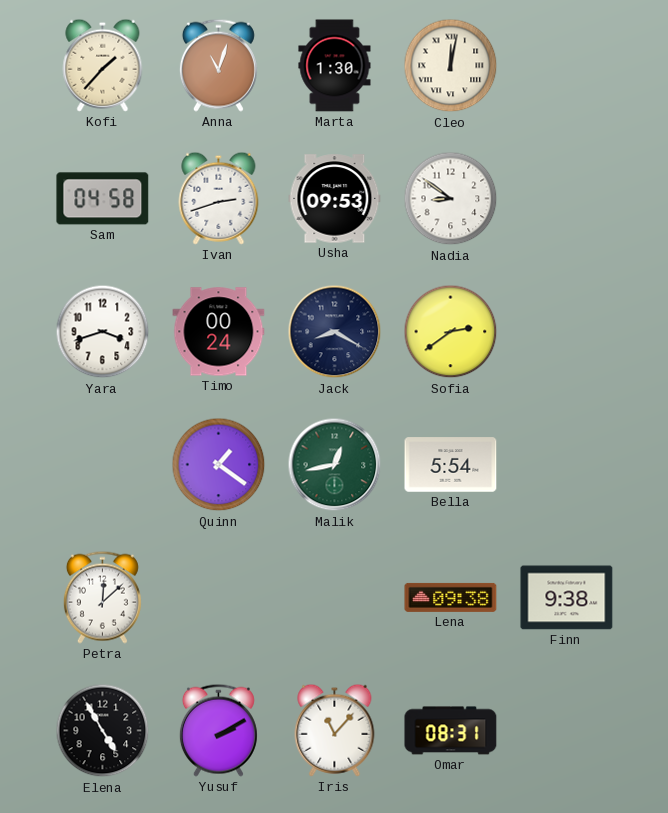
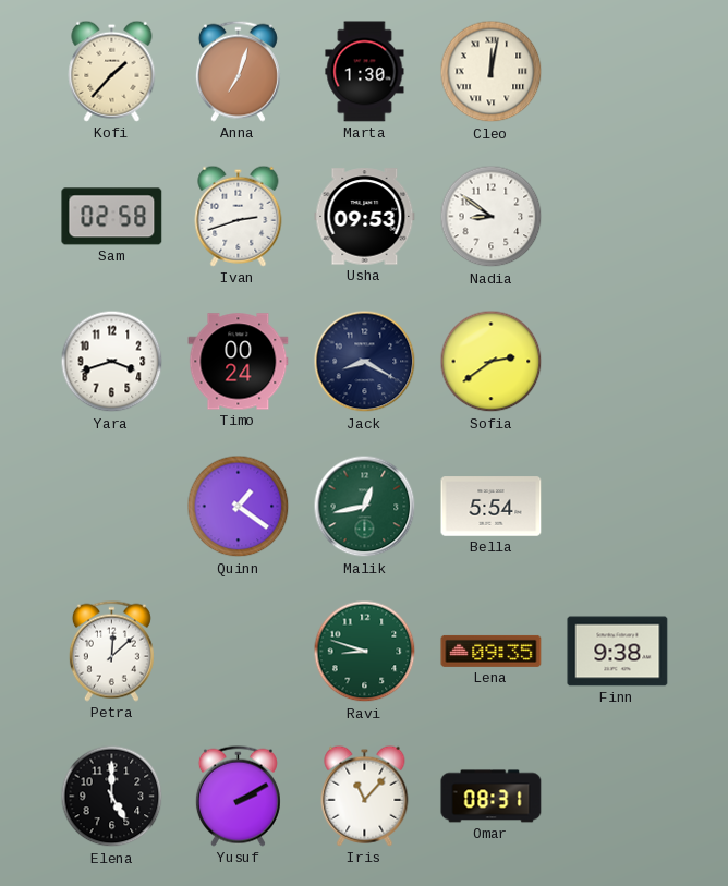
Anna: 11:03 -> 7:03
Sam: 04:58 -> 02:58
Ravi: none -> 8:48
Lena: 09:38 -> 09:35
Elena: 4:55 -> 5:00
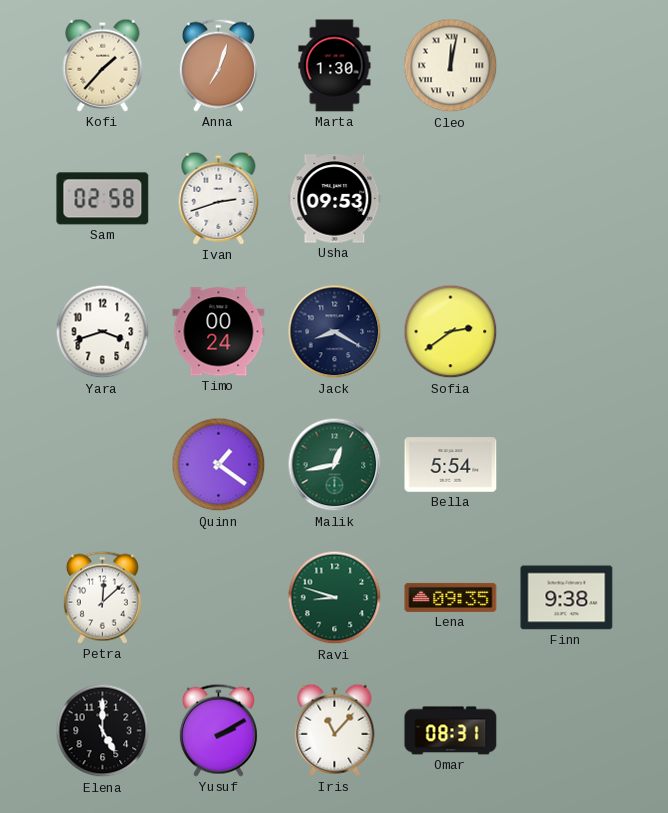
Nadia: 8:51 -> none
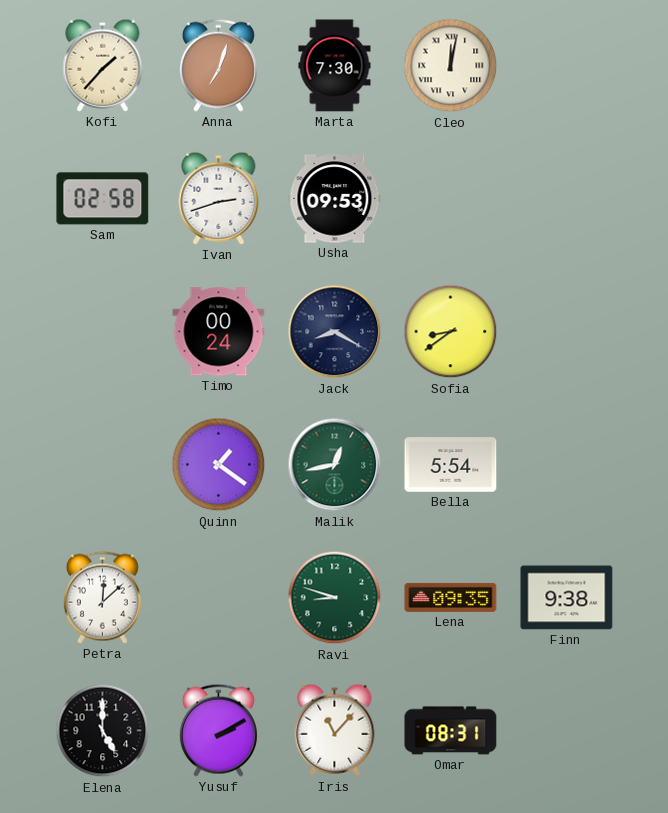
Marta: 1:30 -> 7:30
Yara: 3:42 -> none
Sofia: 2:39 -> 8:39
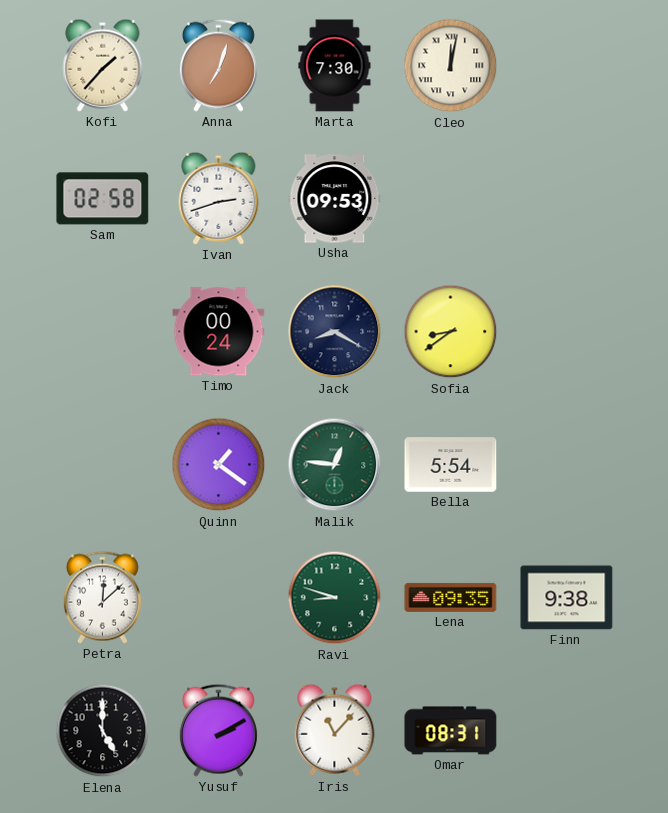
Malik: 12:43 -> 12:46
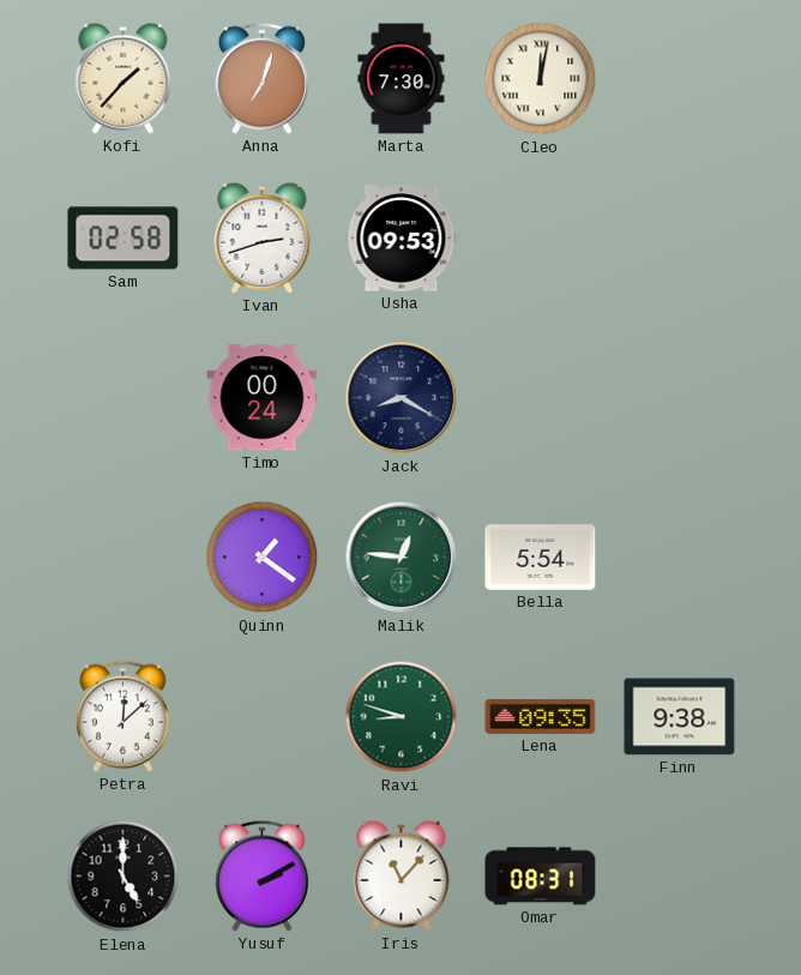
Sofia: 8:39 -> none
